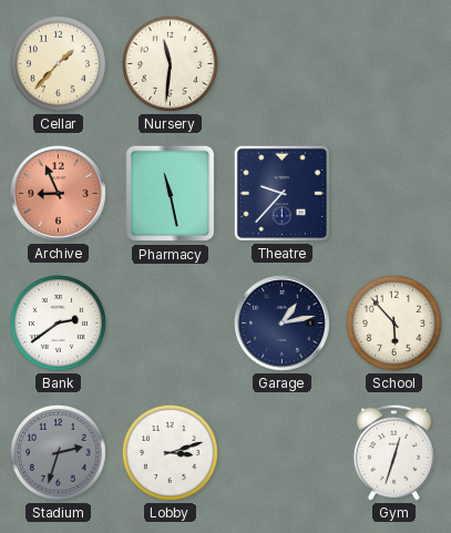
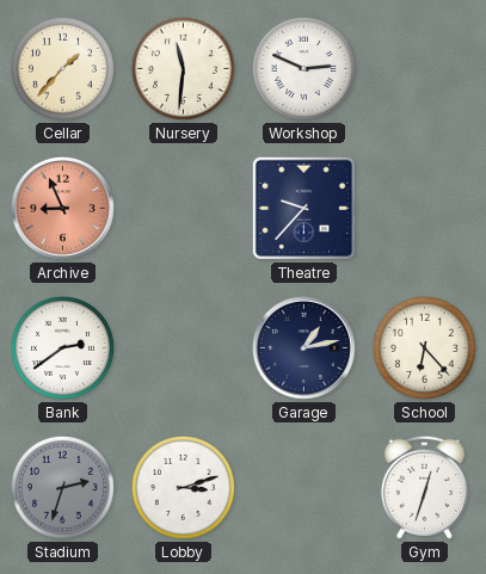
Workshop: none -> 2:49
Pharmacy: 11:28 -> none
School: 5:53 -> 6:23
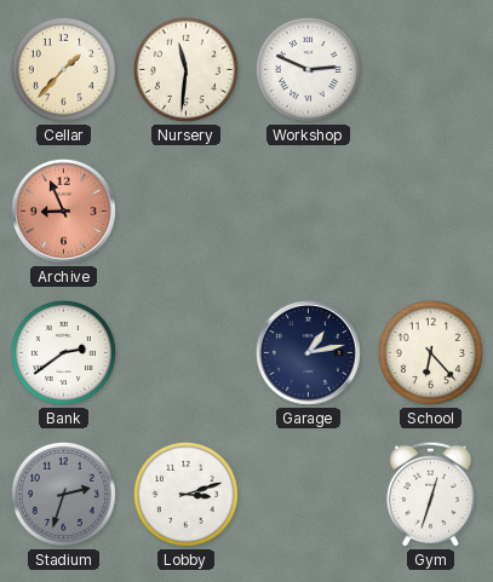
Theatre: 9:37 -> none
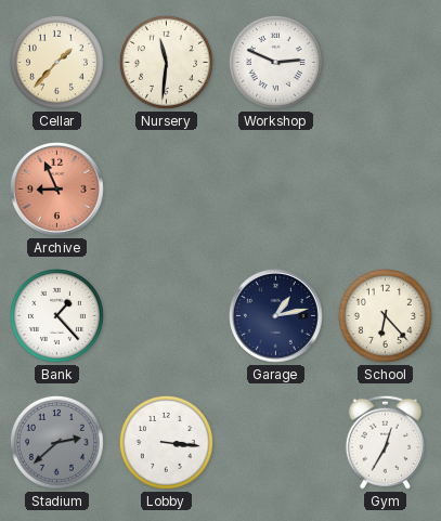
Bank: 2:39 -> 1:23
Stadium: 2:33 -> 2:38
Lobby: 3:12 -> 3:16
Gym: 12:33 -> 12:35
